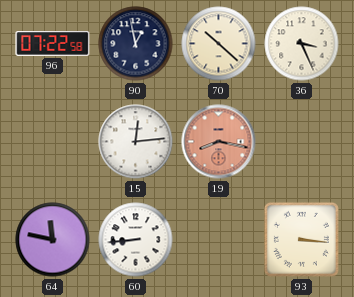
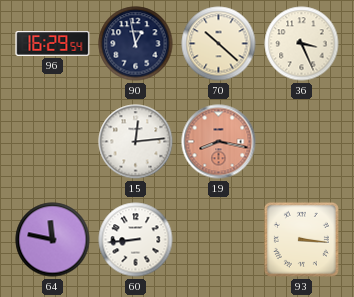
96: 07:22 -> 16:29
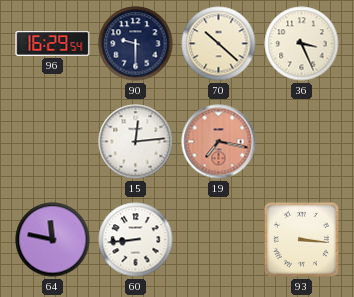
90: 12:58 -> 9:30
19: 8:17 -> 7:17
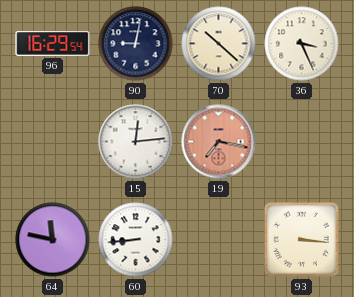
90: 9:30 -> 9:02
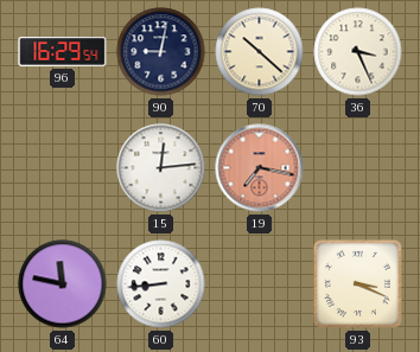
93: 3:16 -> 3:19
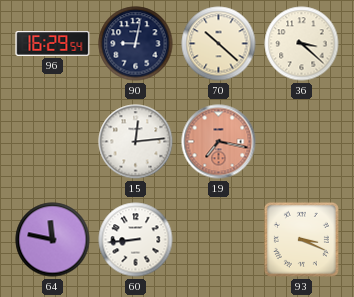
36: 3:26 -> 3:22
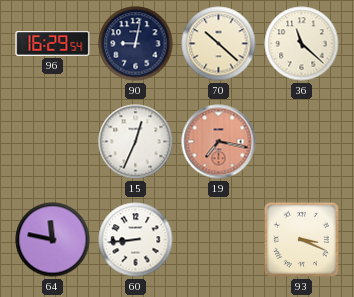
36: 3:22 -> 11:22
15: 12:14 -> 12:34
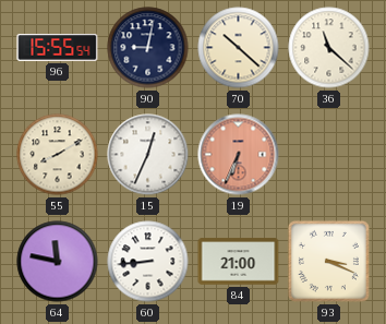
96: 16:29 -> 15:55
55: none -> 8:10
19: 7:17 -> 6:34
84: none -> 21:00
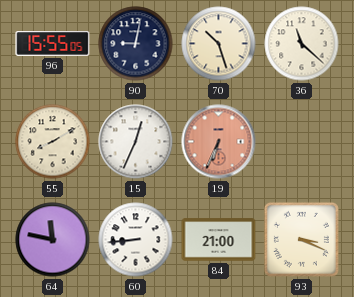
96: 15:55:54 -> 15:55:05
70: 10:22 -> 10:27
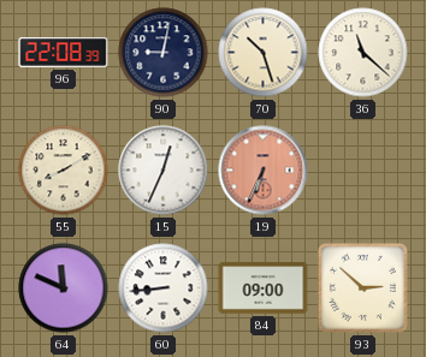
96: 15:55 -> 22:08
64: 11:47 -> 11:49
84: 21:00 -> 09:00
93: 3:19 -> 2:52
